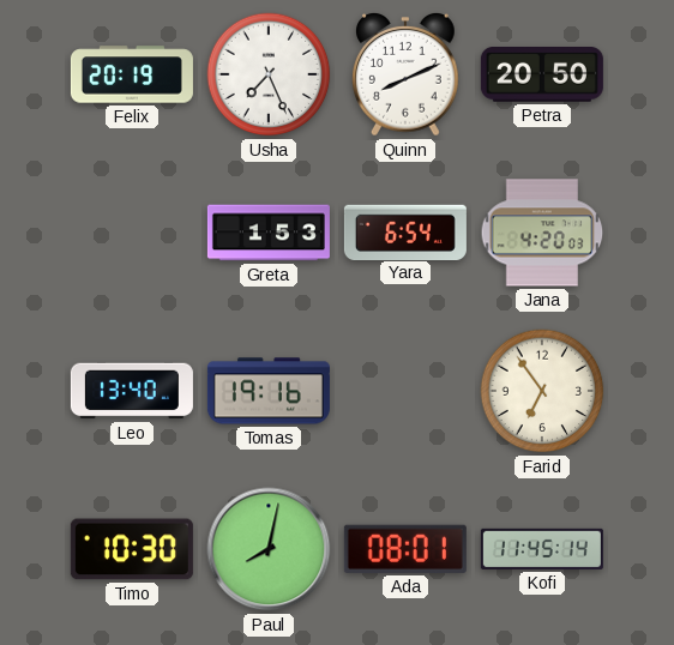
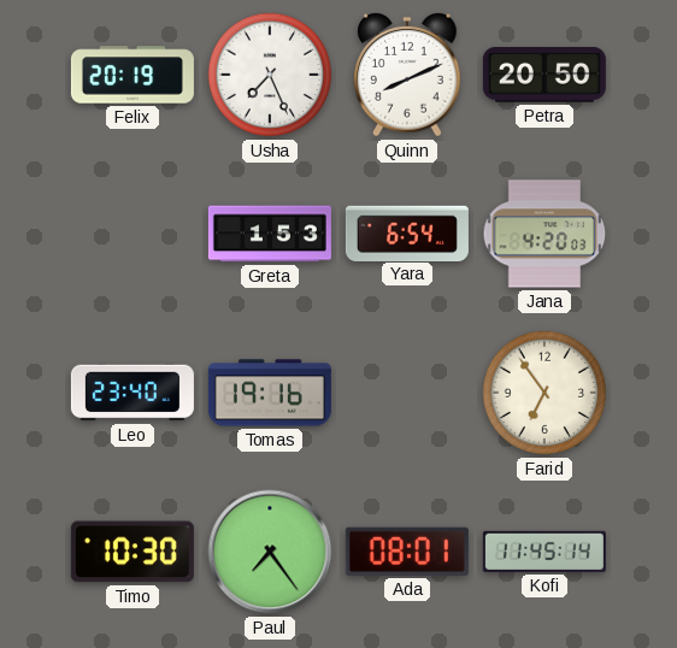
Leo: 13:40 -> 23:40
Paul: 8:02 -> 7:24
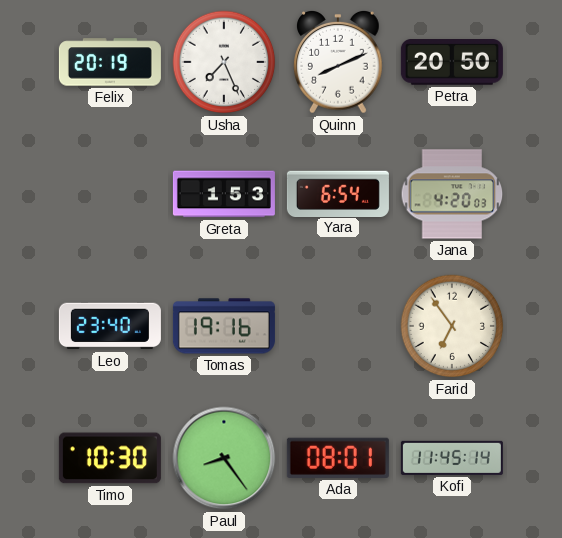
Paul: 7:24 -> 8:24
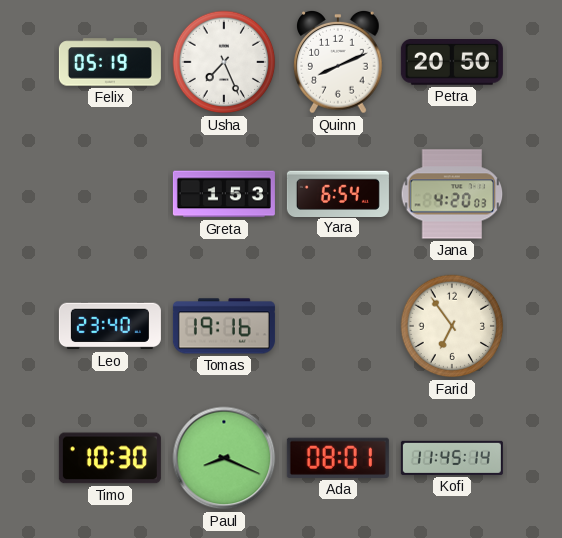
Felix: 20:19 -> 05:19
Paul: 8:24 -> 8:19
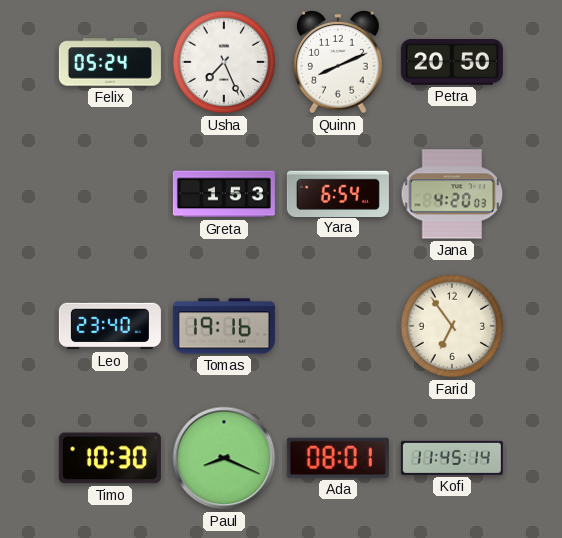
Felix: 05:19 -> 05:24
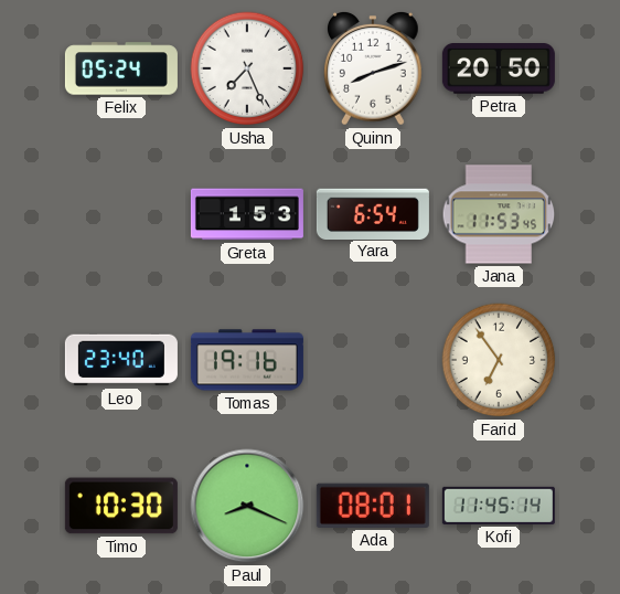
Quinn: 8:11 -> 8:12
Jana: 4:20 -> 11:53
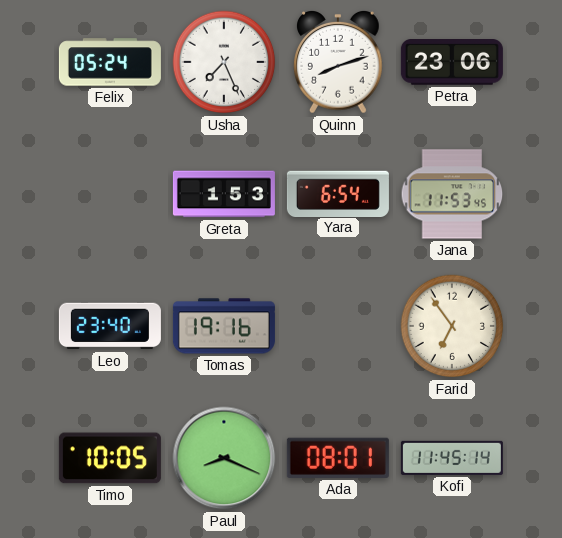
Petra: 20:50 -> 23:06
Timo: 10:30 -> 10:05
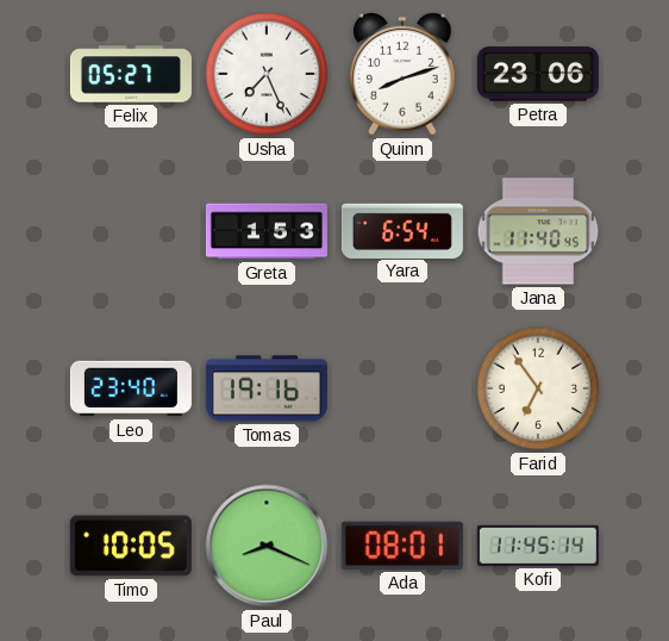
Felix: 05:24 -> 05:27
Jana: 11:53 -> 11:40
